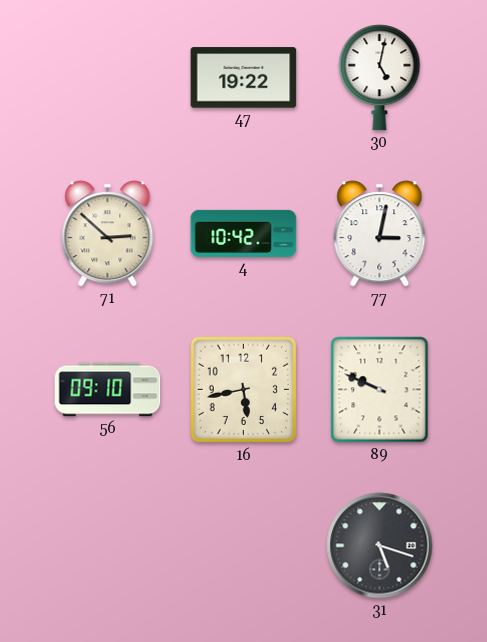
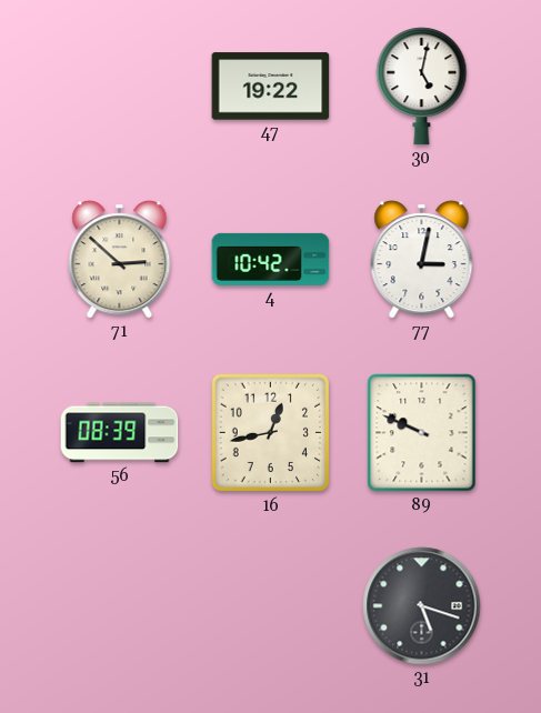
56: 09:10 -> 08:39
16: 5:43 -> 12:43
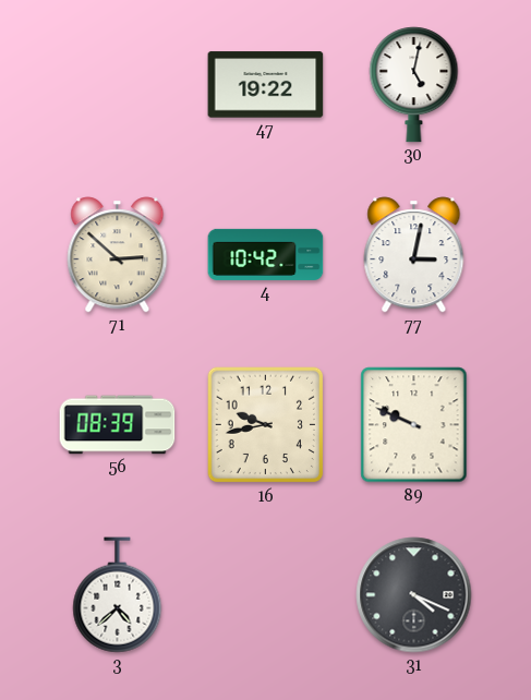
16: 12:43 -> 9:43
3: none -> 4:38
31: 5:18 -> 4:19
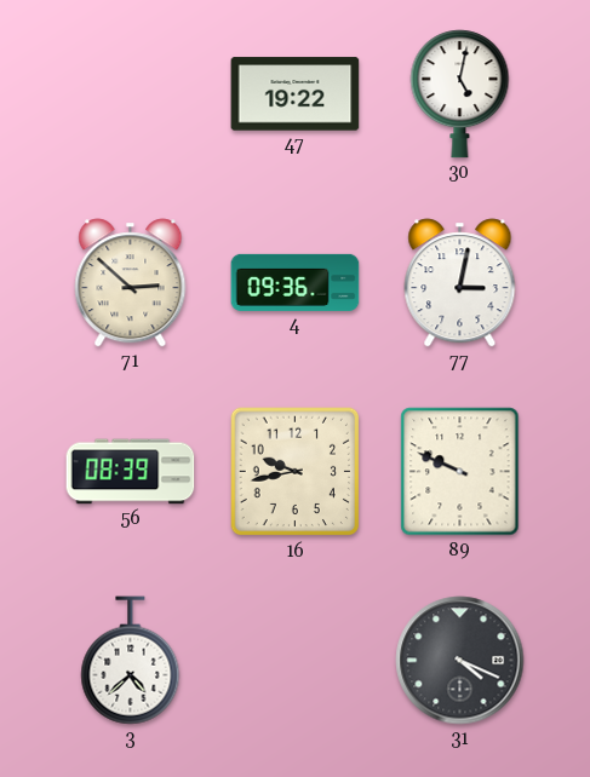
4: 10:42 -> 09:36
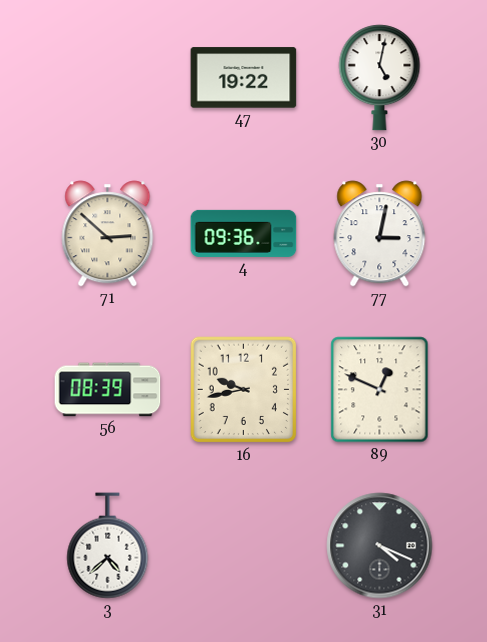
89: 9:49 -> 12:49
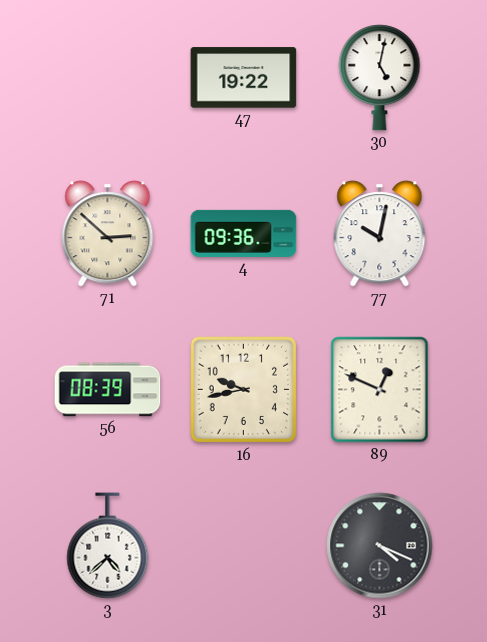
77: 3:02 -> 10:02
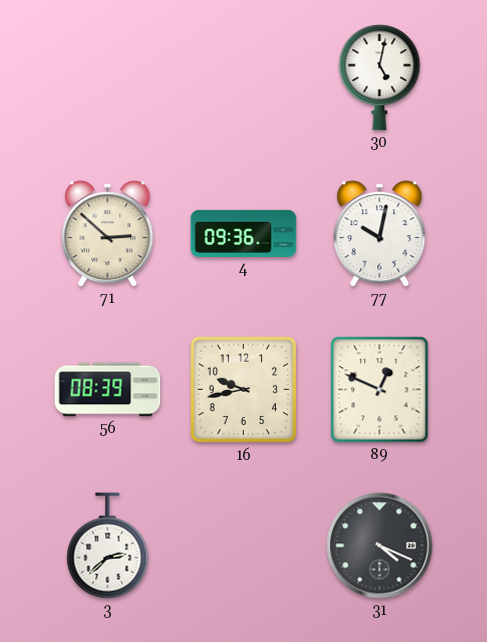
47: 19:22 -> none
3: 4:38 -> 2:38
